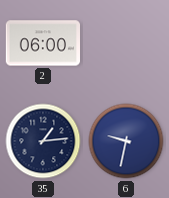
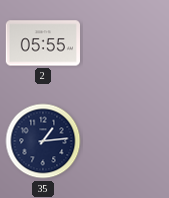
2: 06:00 -> 05:55
6: 9:32 -> none
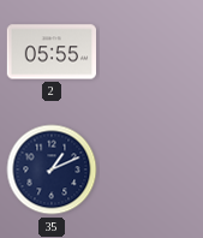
35: 1:14 -> 1:11
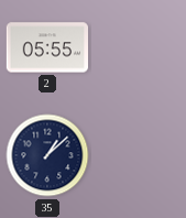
35: 1:11 -> 1:08
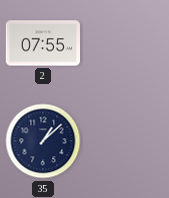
2: 05:55 -> 07:55
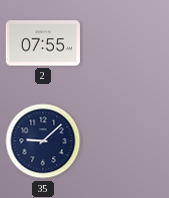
35: 1:08 -> 9:08
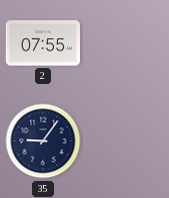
35: 9:08 -> 9:06
